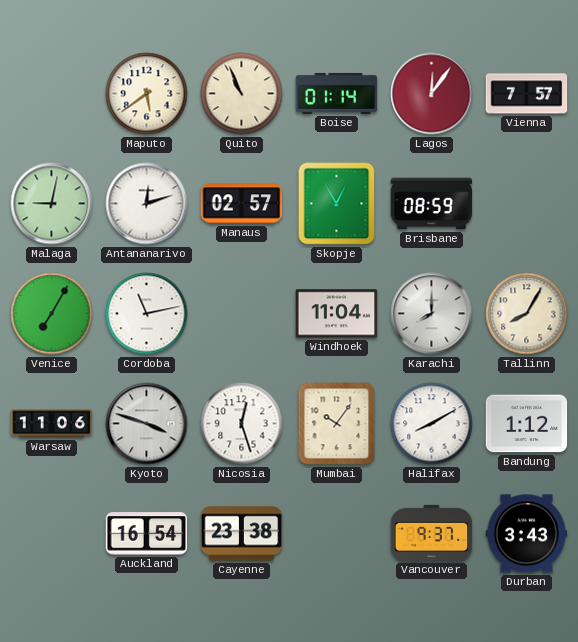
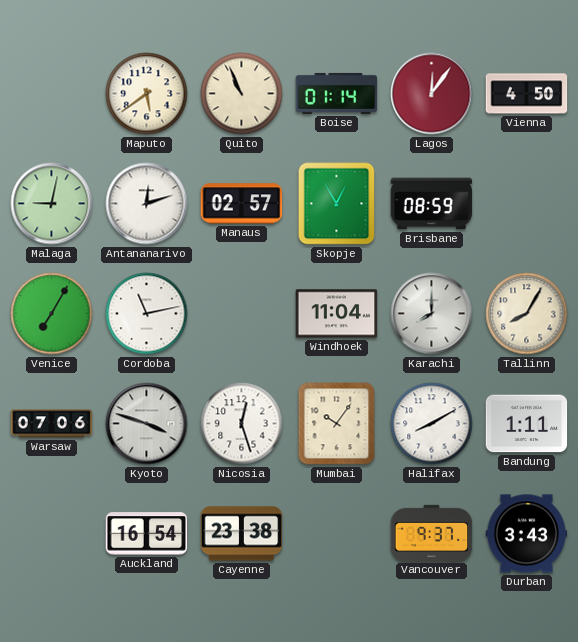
Vienna: 7:57 -> 4:50
Warsaw: 11:06 -> 07:06
Bandung: 1:12 -> 1:11
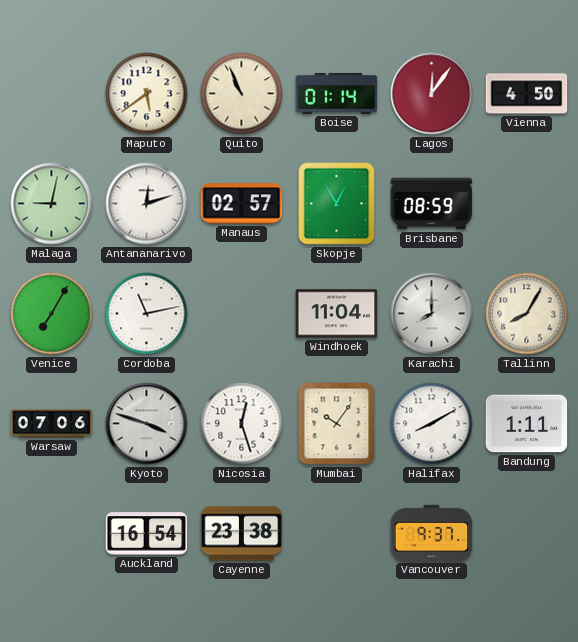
Durban: 3:43 -> none
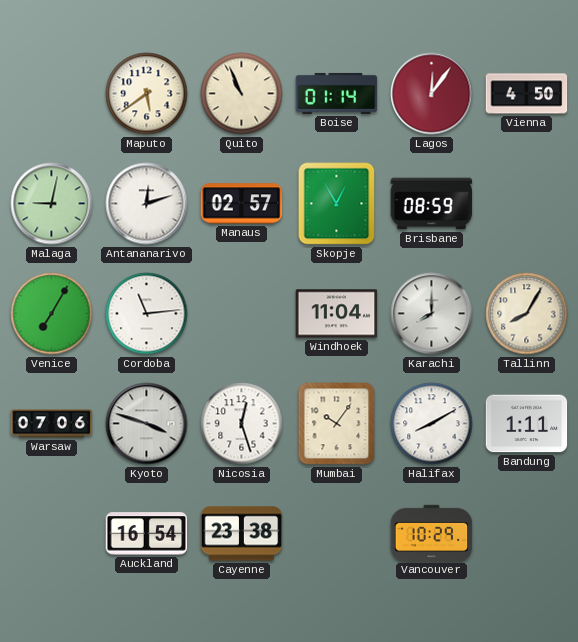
Cordoba: 11:13 -> 11:14
Vancouver: 9:37 -> 10:29
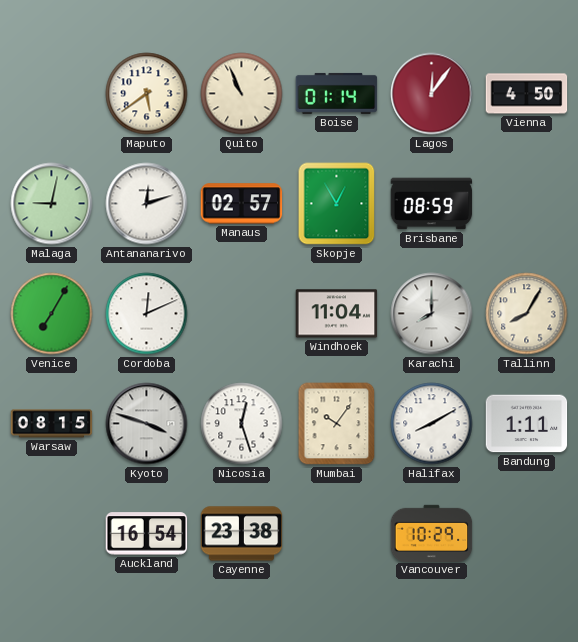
Cordoba: 11:14 -> 12:11
Warsaw: 07:06 -> 08:15
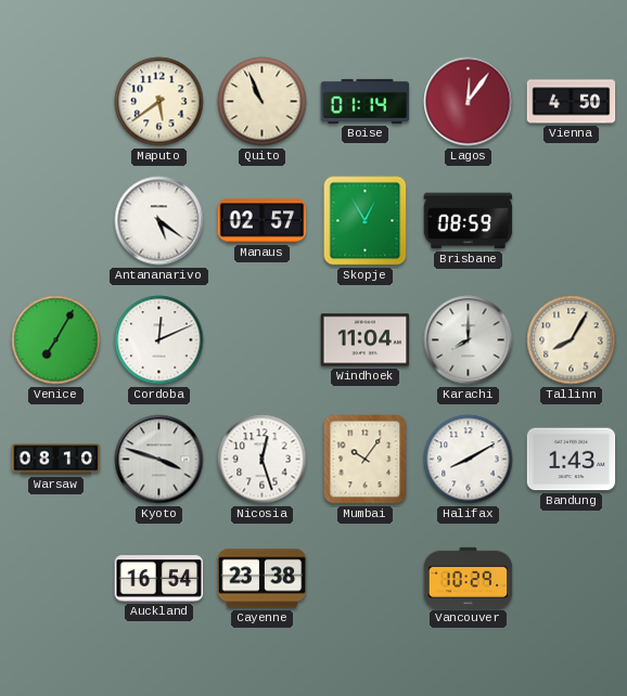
Malaga: 9:02 -> none
Antananarivo: 12:12 -> 5:21
Warsaw: 08:15 -> 08:10
Bandung: 1:11 -> 1:43
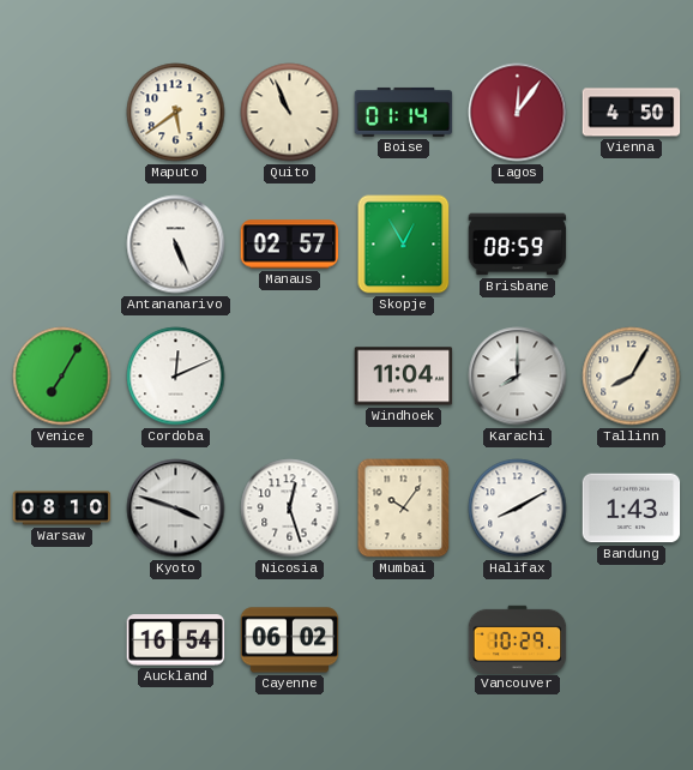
Antananarivo: 5:21 -> 5:26
Cayenne: 23:38 -> 06:02
